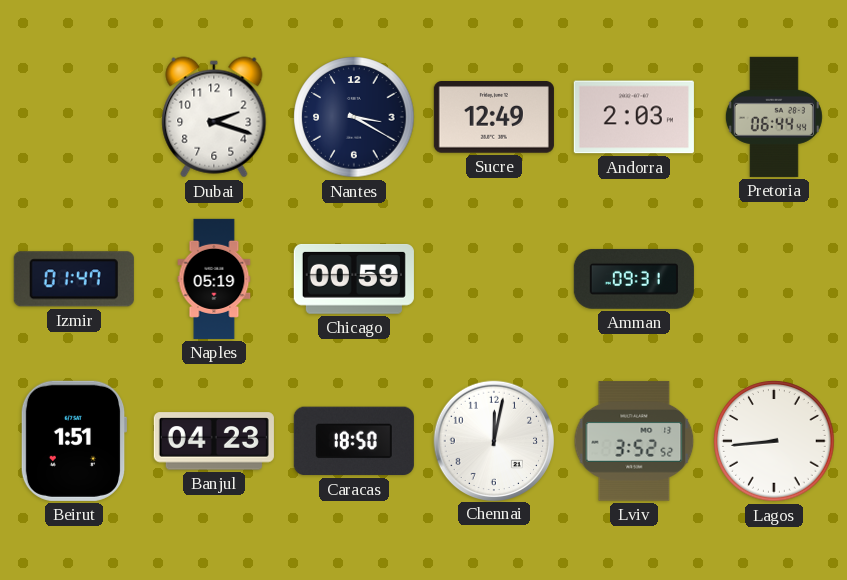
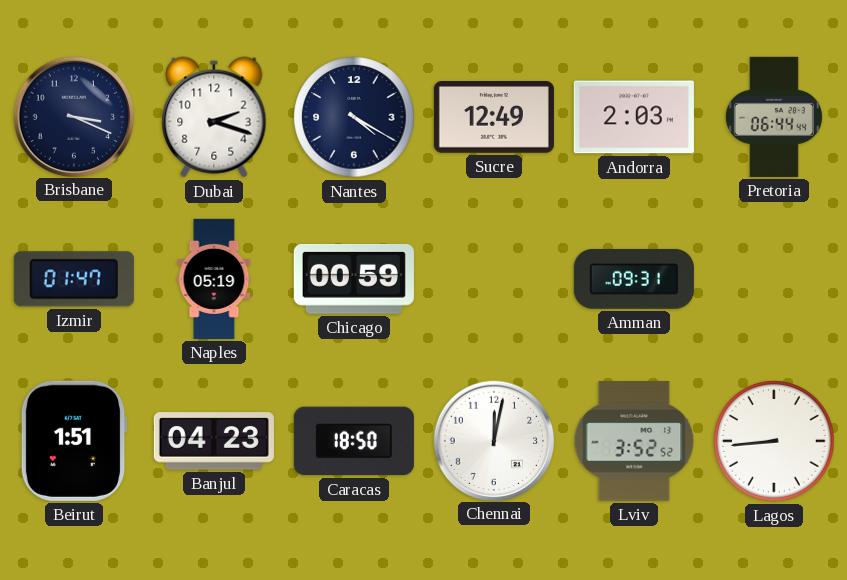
Brisbane: none -> 3:19
Nantes: 3:20 -> 4:20
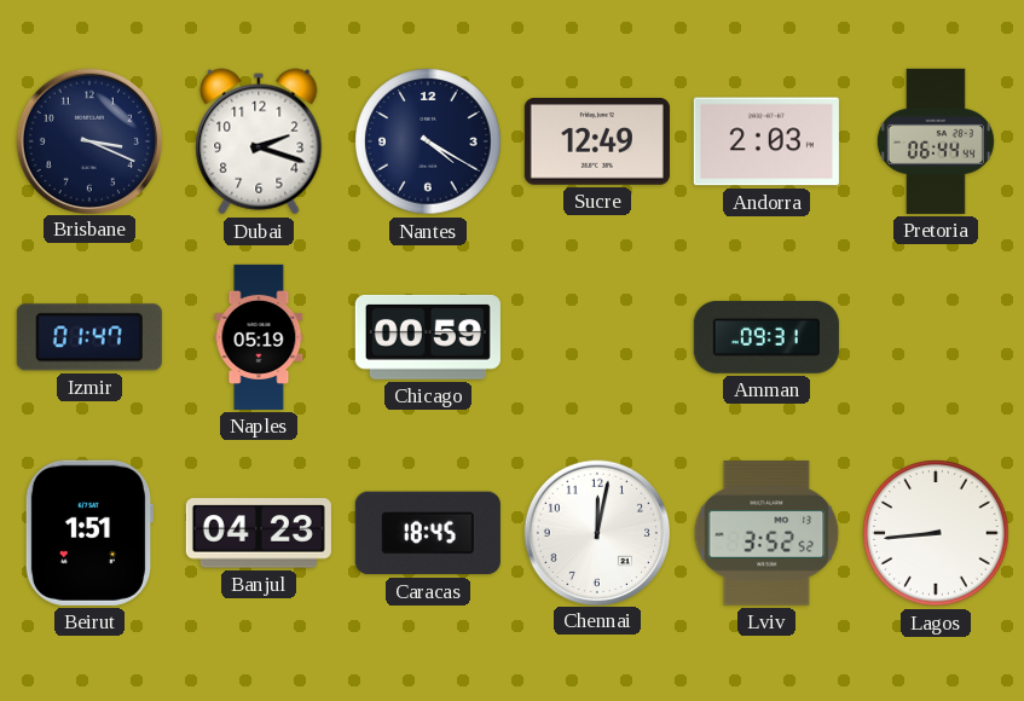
Caracas: 18:50 -> 18:45
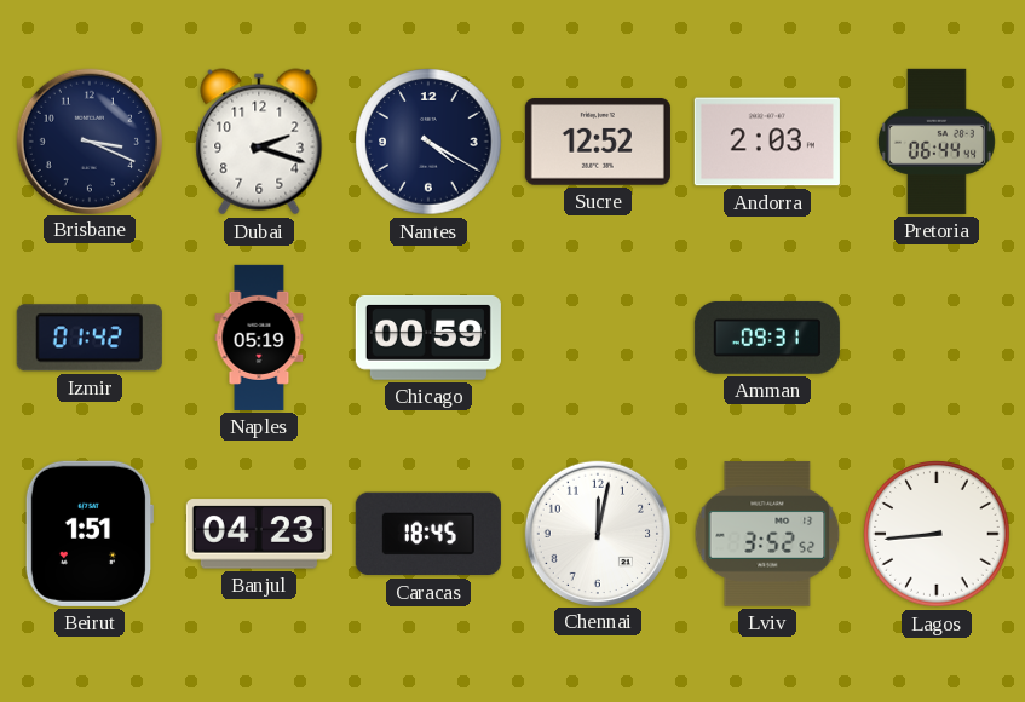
Sucre: 12:49 -> 12:52
Izmir: 01:47 -> 01:42
